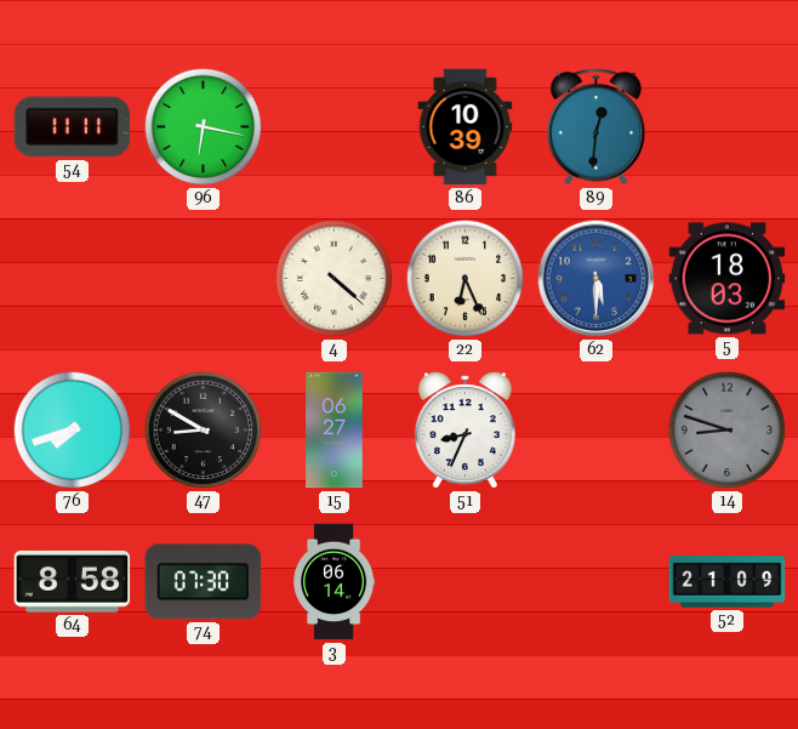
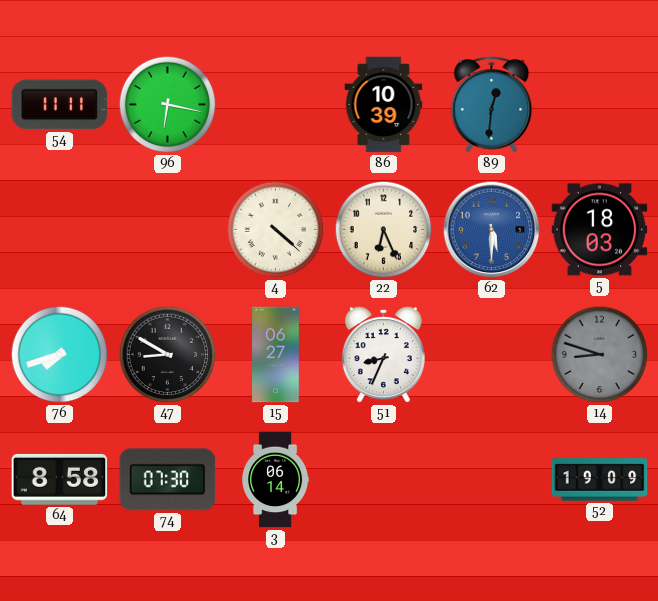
52: 21:09 -> 19:09
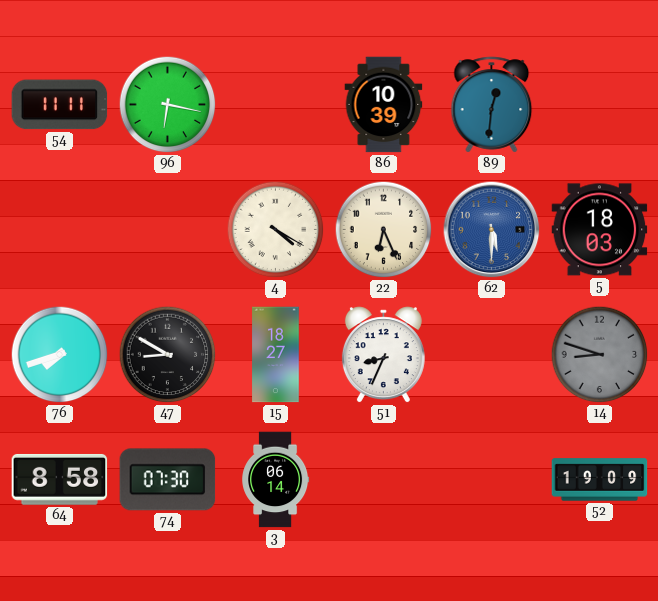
4: 4:22 -> 4:20
15: 06:27 -> 18:27
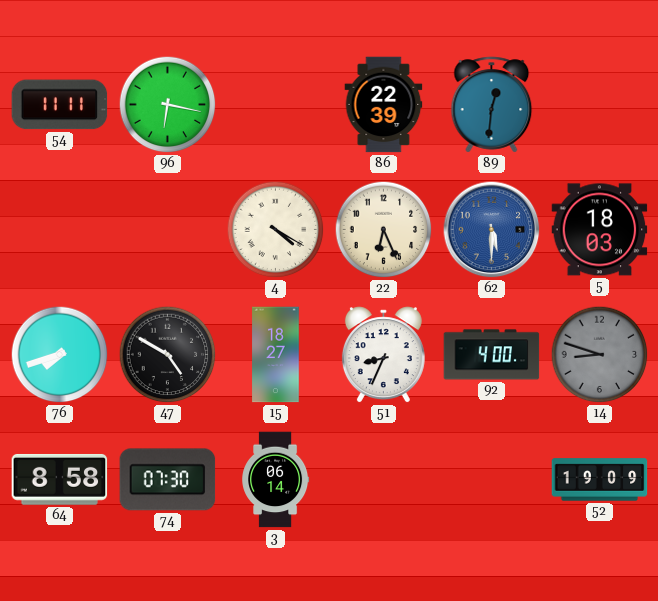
86: 10:39 -> 22:39
47: 8:50 -> 4:50
92: none -> 4:00
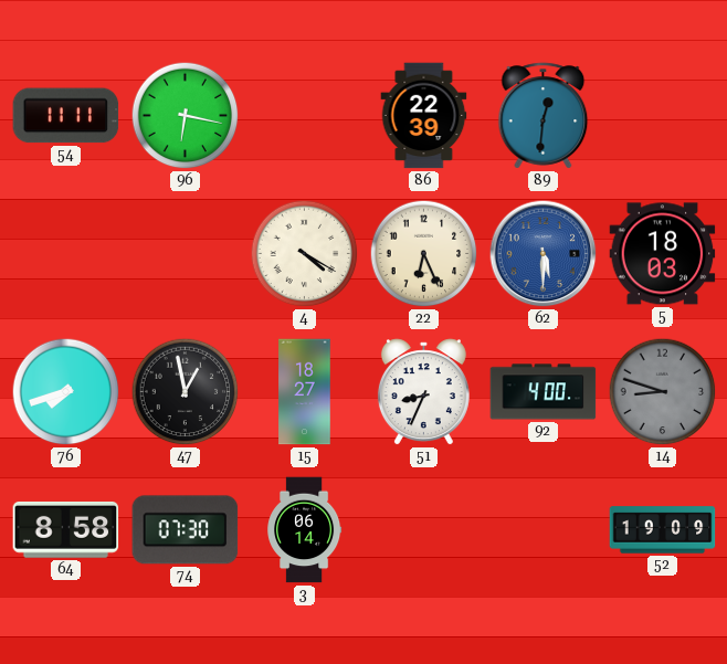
47: 4:50 -> 12:58
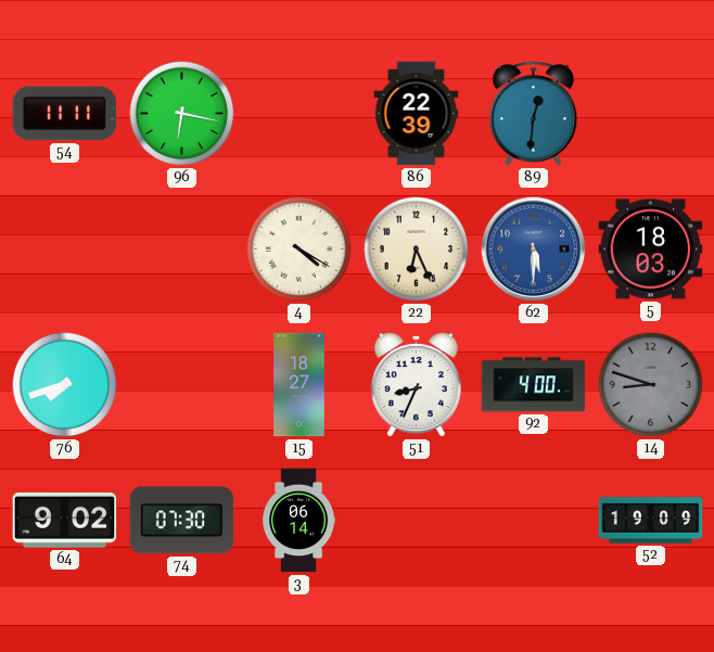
47: 12:58 -> none
64: 8:58 -> 9:02
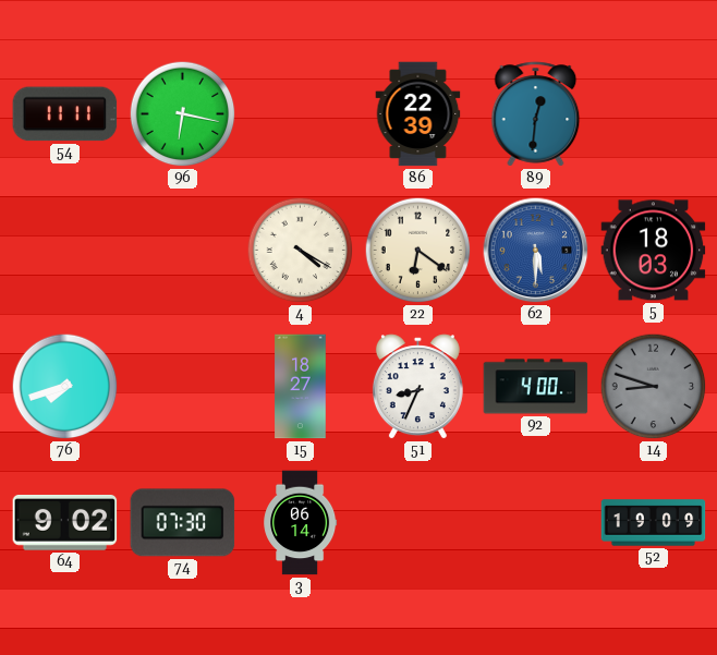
22: 6:26 -> 6:21
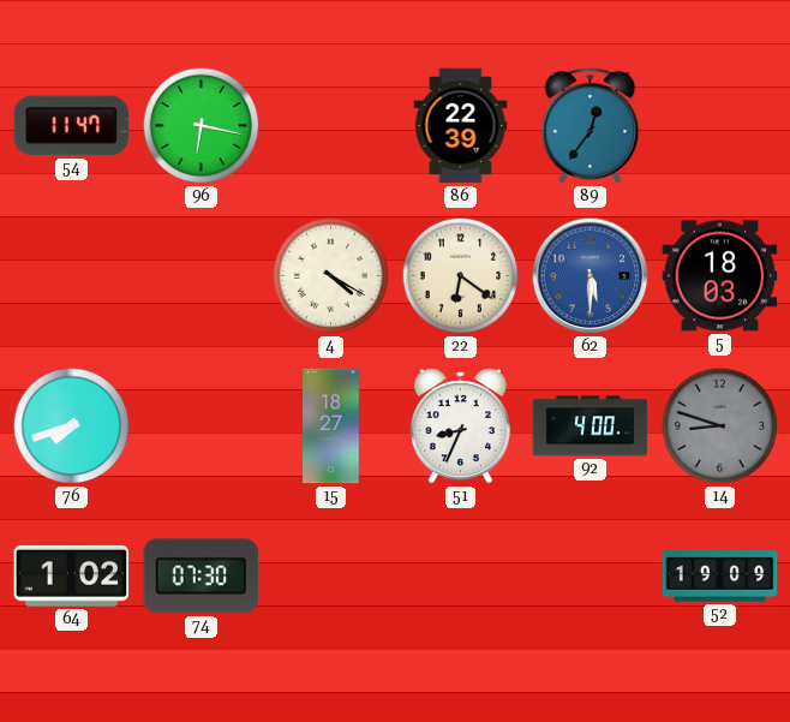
54: 11:11 -> 11:47
89: 12:31 -> 12:36
64: 9:02 -> 1:02
3: 06:14 -> none
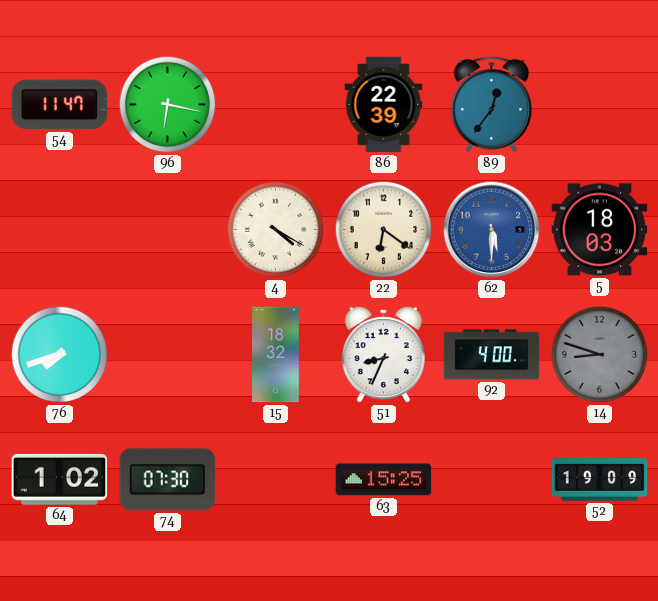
15: 18:27 -> 18:32
63: none -> 15:25
